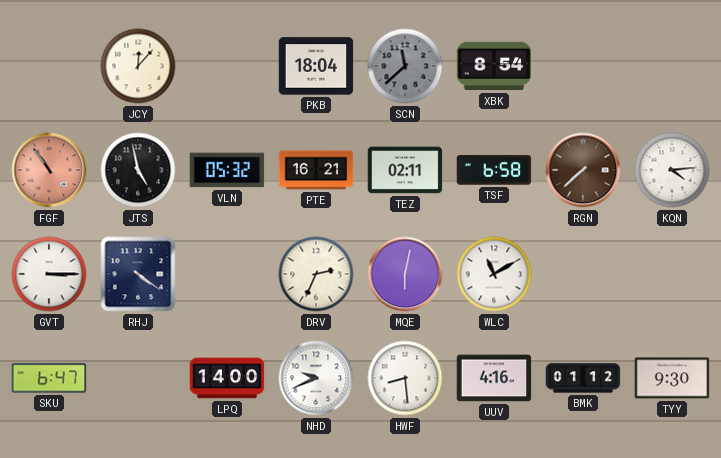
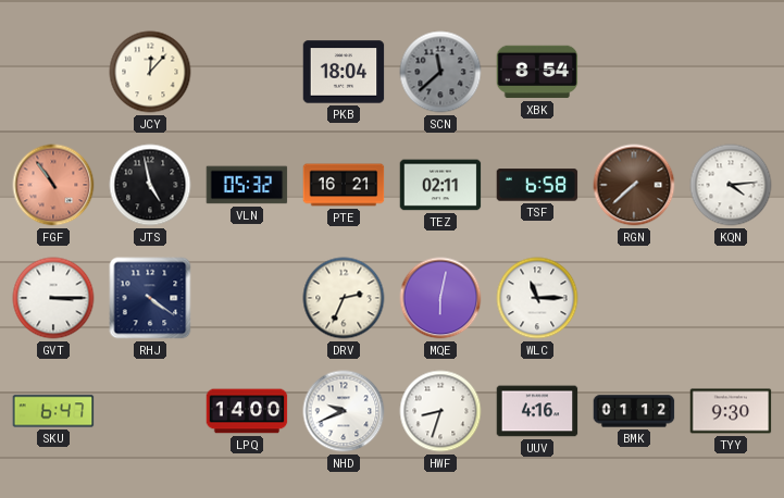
WLC: 11:10 -> 11:15
HWF: 8:29 -> 8:33
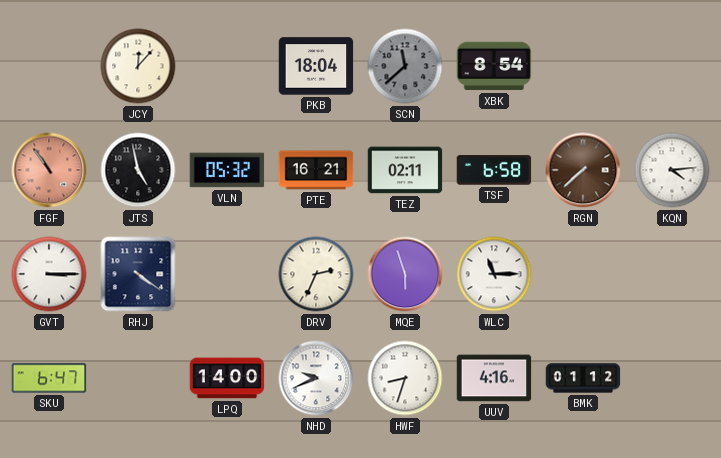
MQE: 6:02 -> 5:57
TYY: 9:30 -> none
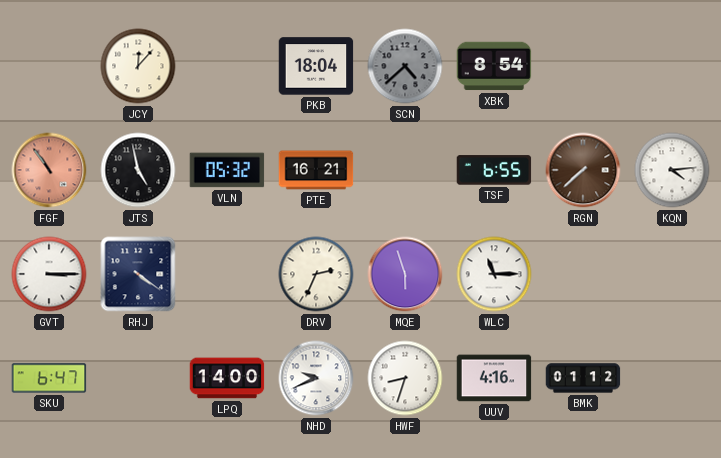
SCN: 11:38 -> 4:38
TEZ: 02:11 -> none
TSF: 6:58 -> 6:55
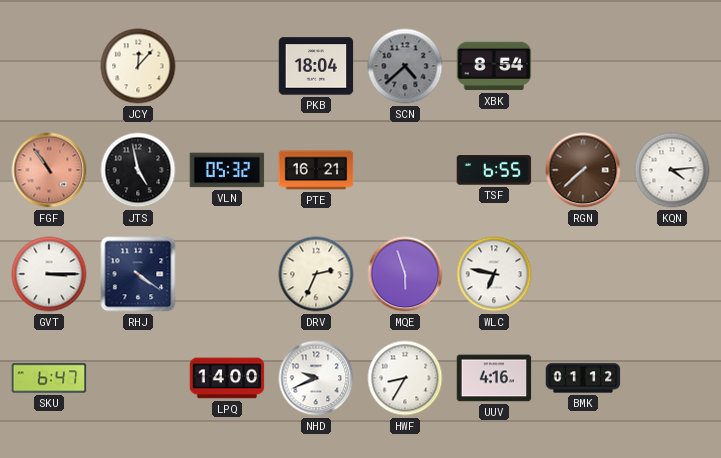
WLC: 11:15 -> 6:47
HWF: 8:33 -> 8:35
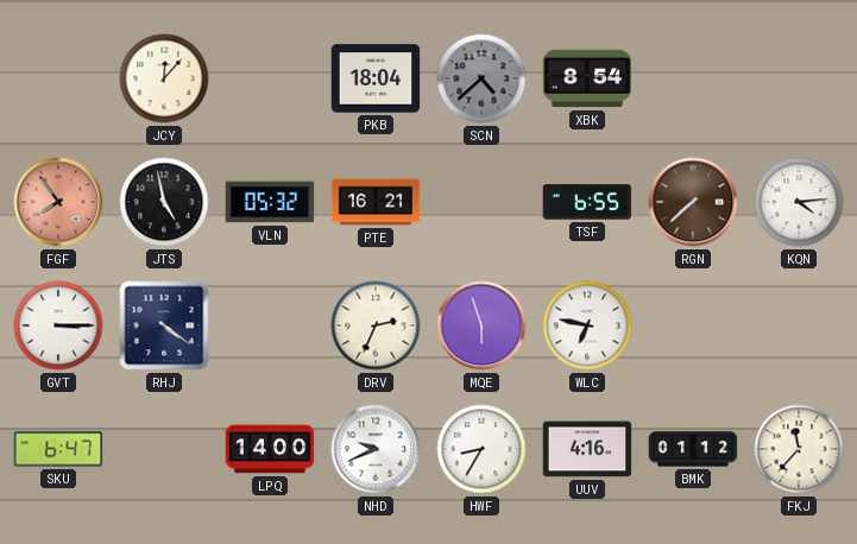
FGF: 10:54 -> 7:54
FKJ: none -> 11:37
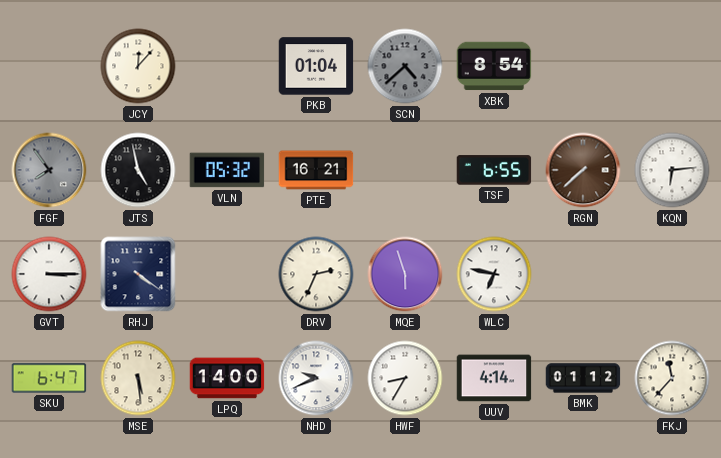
PKB: 18:04 -> 01:04
FGF dial: salmon -> grey
KQN: 4:14 -> 6:14
MSE: none -> 5:29
UUV: 4:16 -> 4:14
